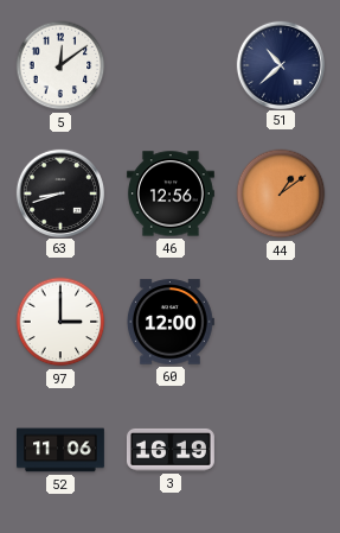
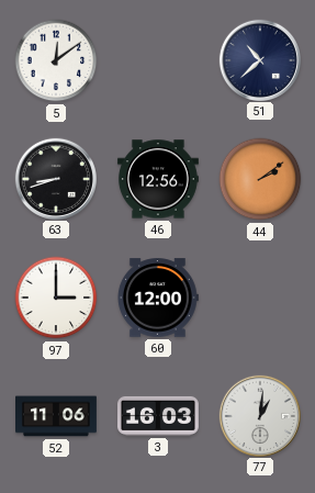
44: 1:09 -> 2:09
3: 16:19 -> 16:03
77: none -> 1:01
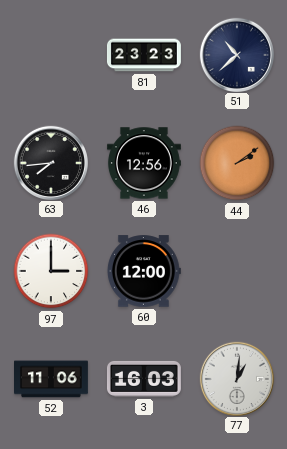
5: 12:09 -> none
81: none -> 23:23
63: 8:42 -> 7:44
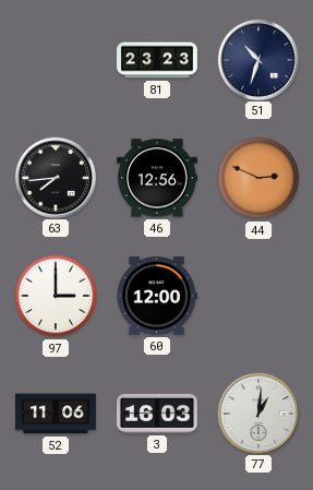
51: 10:38 -> 10:33
44: 2:09 -> 2:49
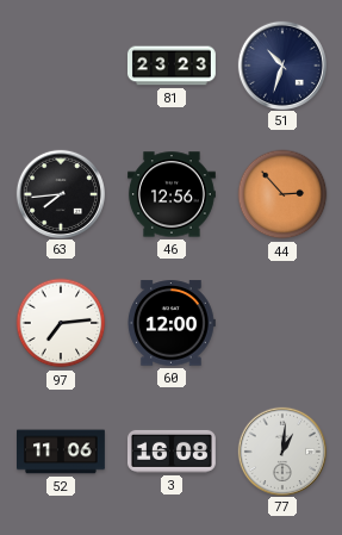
44: 2:49 -> 2:53
97: 3:00 -> 7:14
3: 16:03 -> 16:08
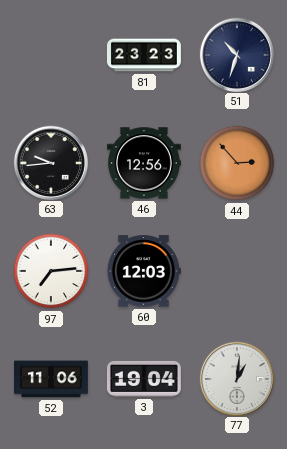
63: 7:44 -> 9:44
60: 12:00 -> 12:03
3: 16:08 -> 19:04
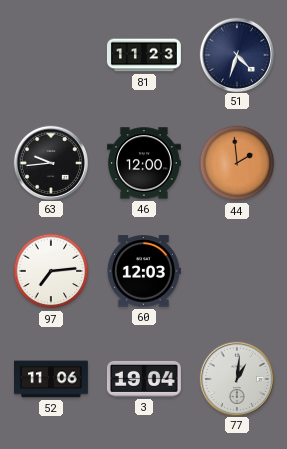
81: 23:23 -> 11:23
51: 10:33 -> 4:33
46: 12:56 -> 12:00
44: 2:53 -> 1:59
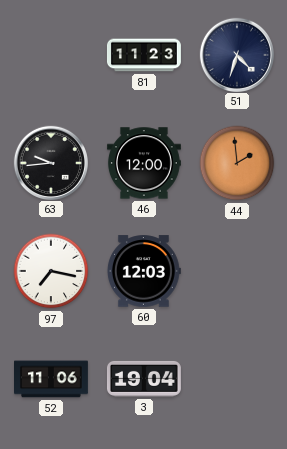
97: 7:14 -> 7:17
77: 1:01 -> none
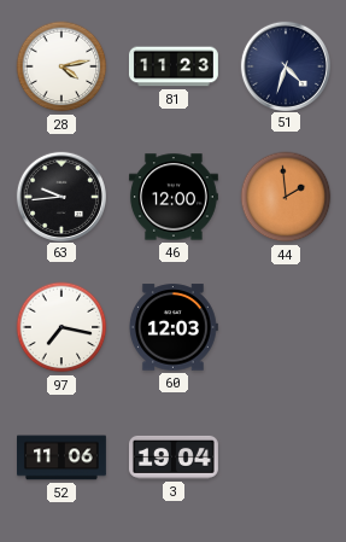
28: none -> 4:13
